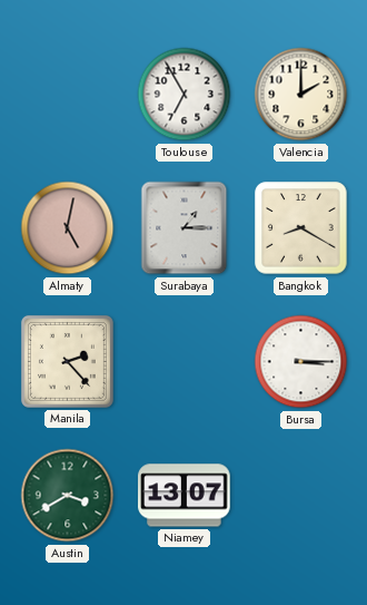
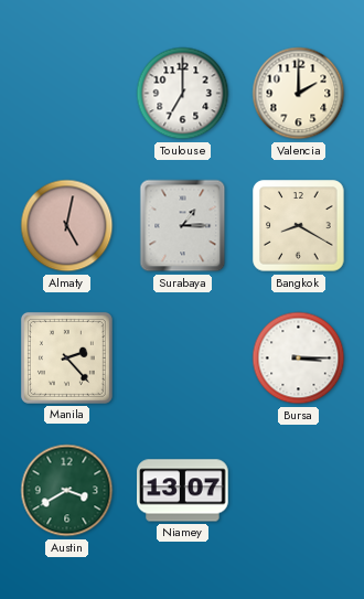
Toulouse: 6:55 -> 7:00
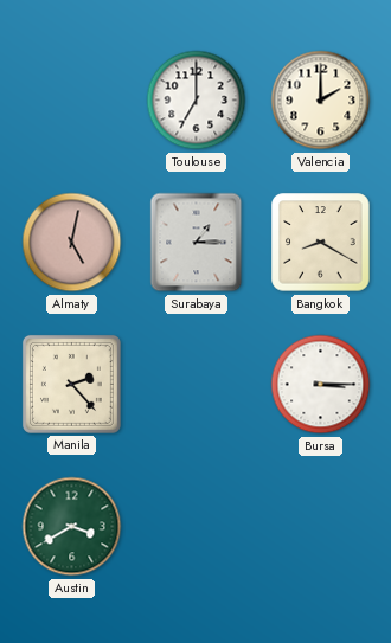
Niamey: 13:07 -> none
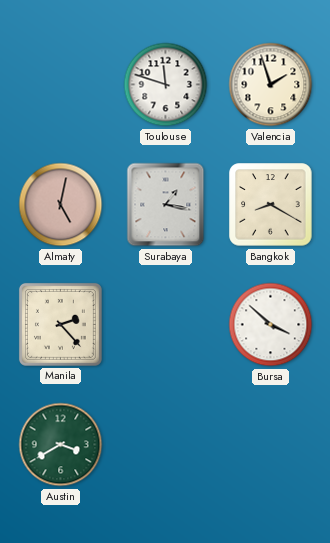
Toulouse: 7:00 -> 11:48
Valencia: 2:00 -> 1:57
Surabaya: 1:15 -> 1:17
Bursa: 3:15 -> 3:52
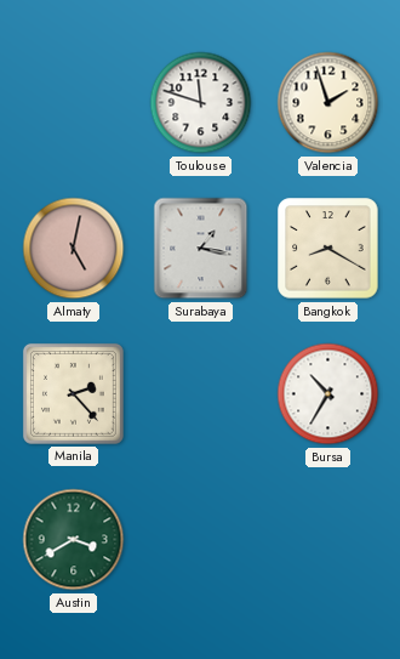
Bursa: 3:52 -> 10:35
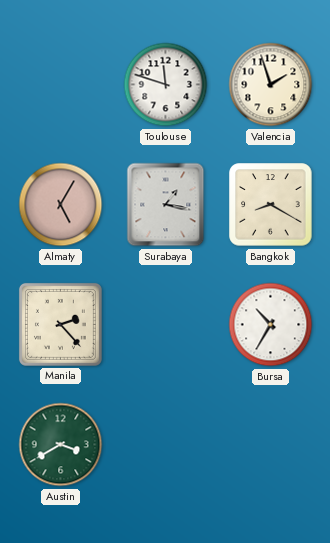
Almaty: 5:02 -> 5:05
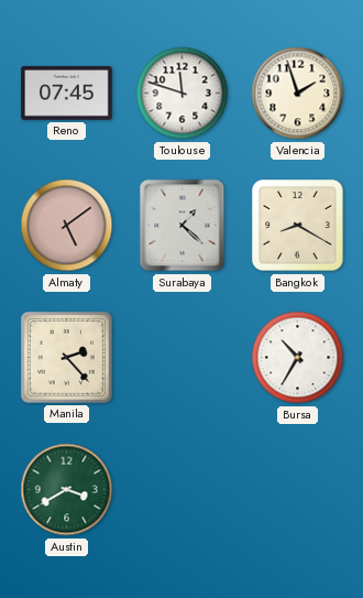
Reno: none -> 07:45
Almaty: 5:05 -> 5:09
Surabaya: 1:17 -> 1:22
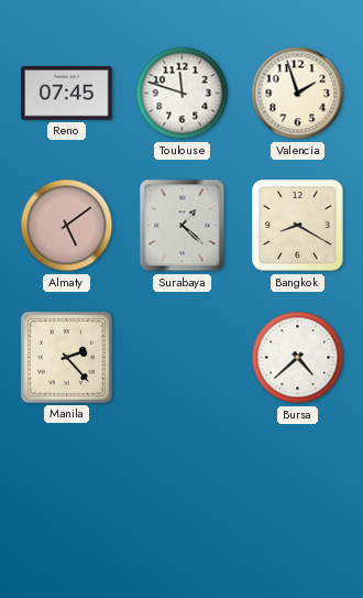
Bursa: 10:35 -> 4:38
Austin: 3:40 -> none
